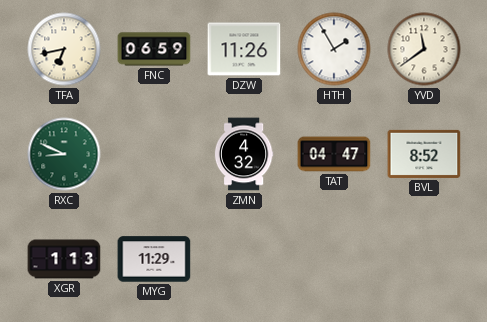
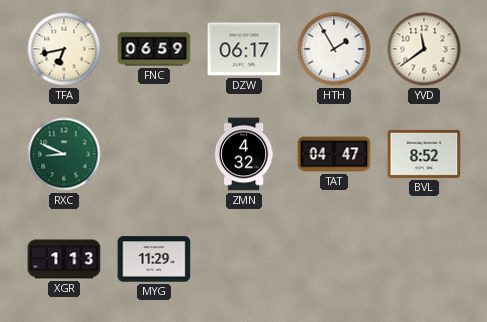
DZW: 11:26 -> 06:17
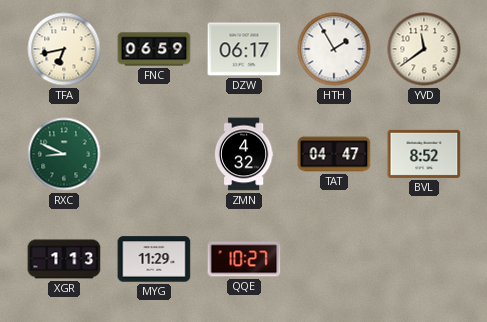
QQE: none -> 10:27
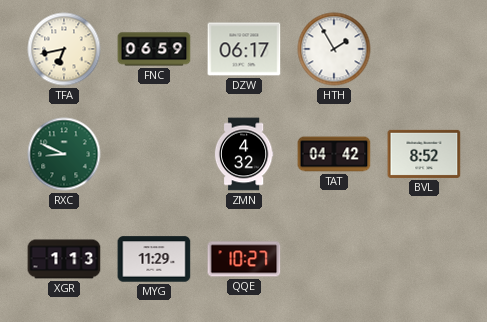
YVD: 11:39 -> none
TAT: 04:47 -> 04:42
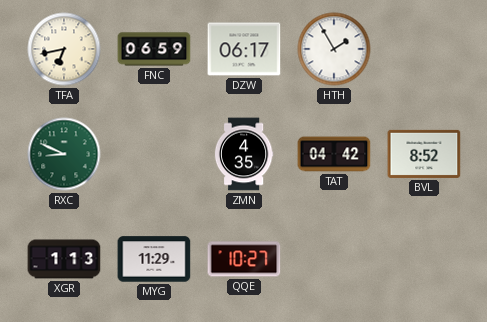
ZMN: 4:32 -> 4:35
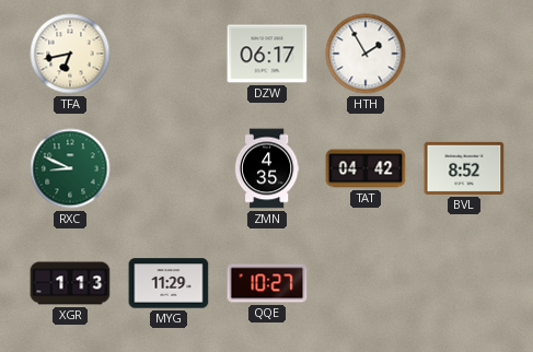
FNC: 06:59 -> none
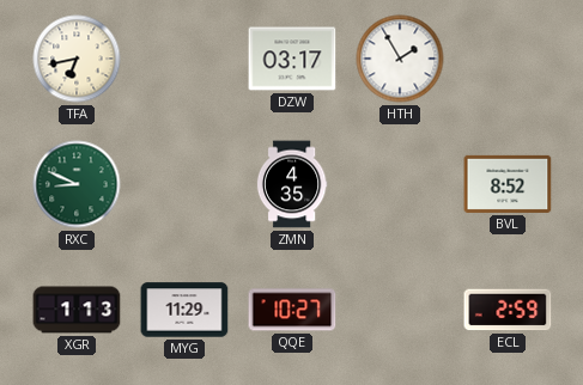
DZW: 06:17 -> 03:17
TAT: 04:42 -> none
ECL: none -> 2:59
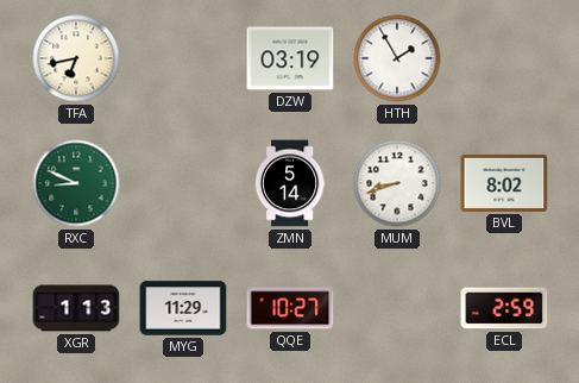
DZW: 03:17 -> 03:19
ZMN: 4:35 -> 5:14
MUM: none -> 8:42
BVL: 8:52 -> 8:02
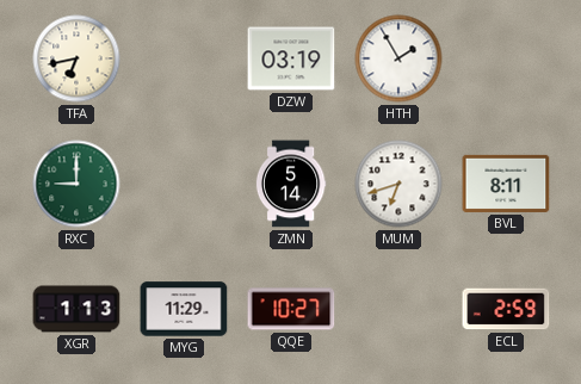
RXC: 8:49 -> 9:00
MUM: 8:42 -> 6:42
BVL: 8:02 -> 8:11
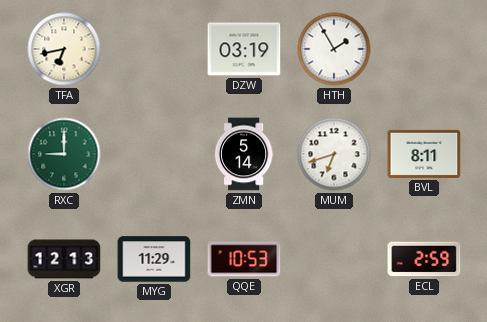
XGR: 1:13 -> 12:13
QQE: 10:27 -> 10:53
